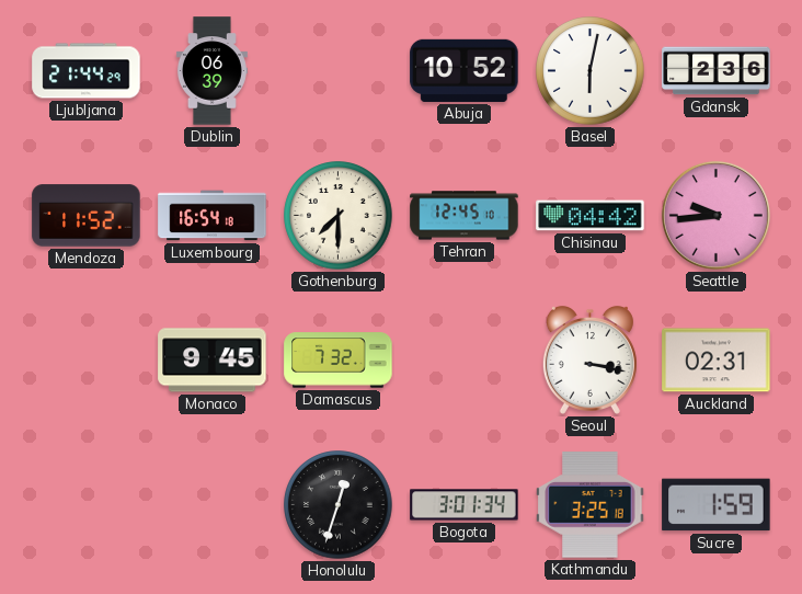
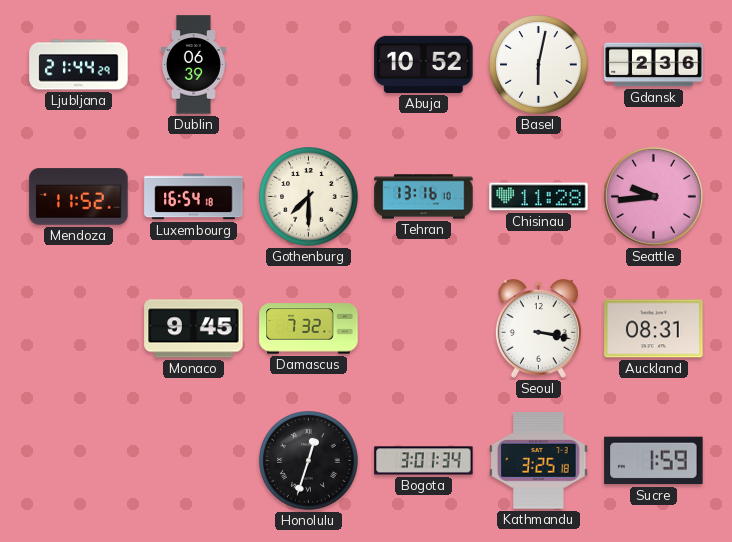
Tehran: 12:45 -> 13:16
Chisinau: 04:42 -> 11:28
Auckland: 02:31 -> 08:31
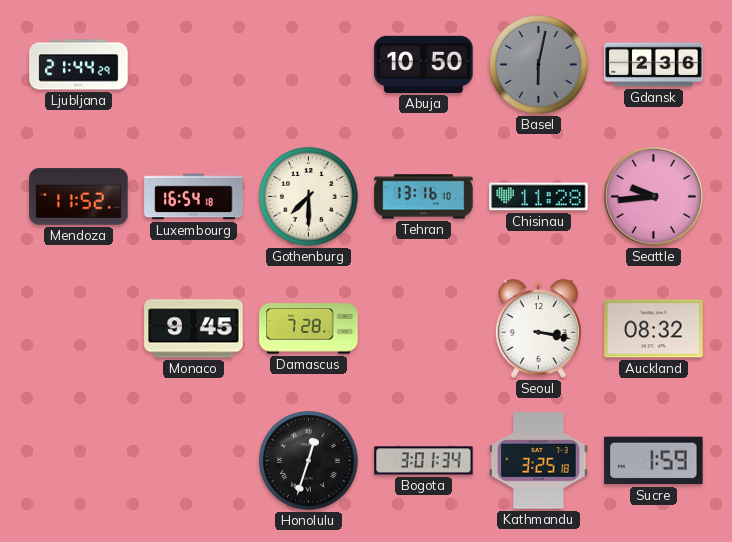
Dublin: 06:39 -> none
Abuja: 10:52 -> 10:50
Basel dial: white -> grey
Damascus: 7:32 -> 7:28
Auckland: 08:31 -> 08:32
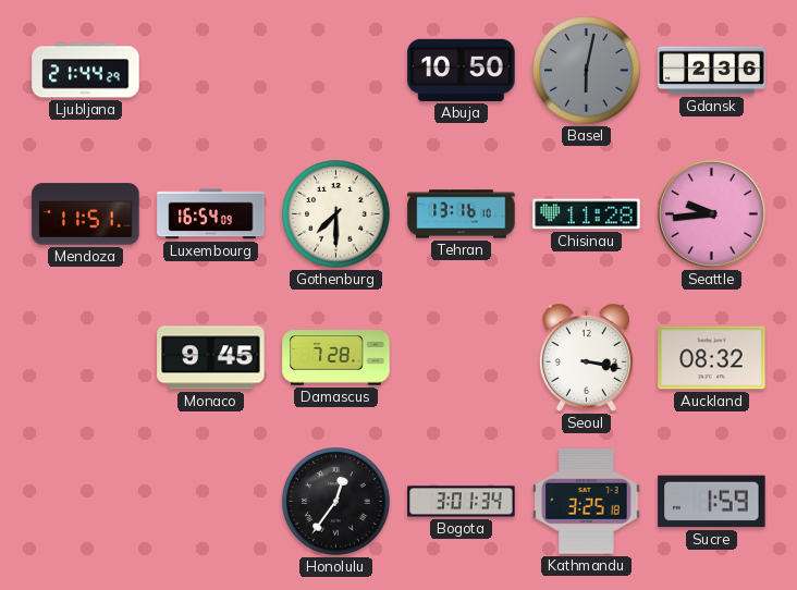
Mendoza: 11:52 -> 11:51
Luxembourg: 16:54:18 -> 16:54:09
Honolulu: 12:33 -> 12:36
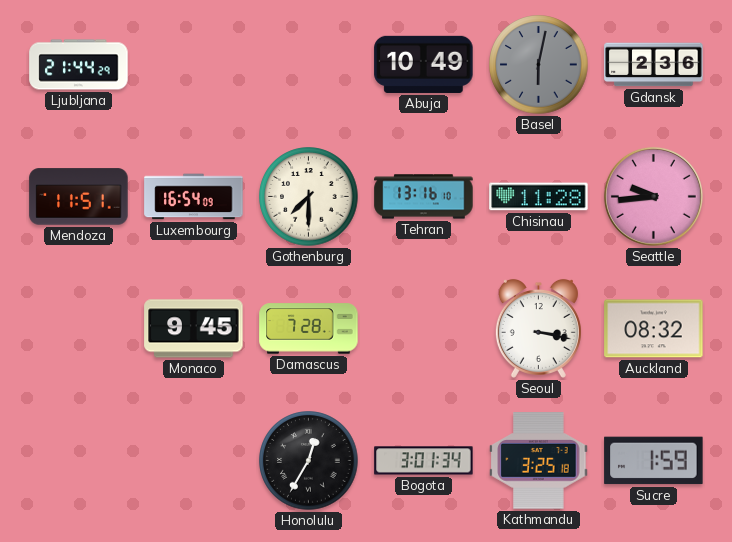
Abuja: 10:50 -> 10:49
Honolulu: 12:36 -> 12:35
